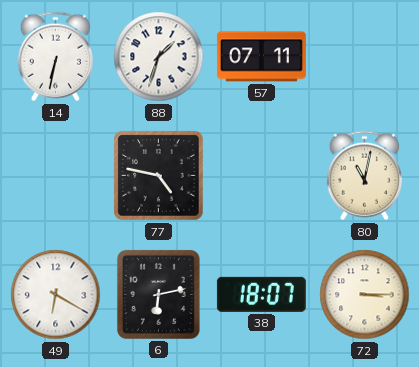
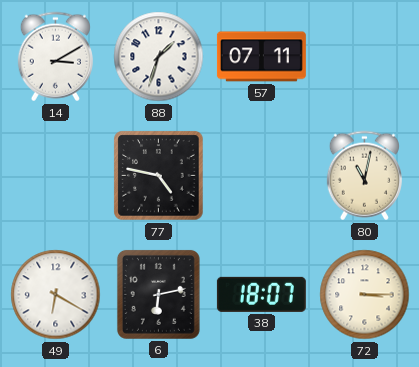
14: 6:32 -> 3:10
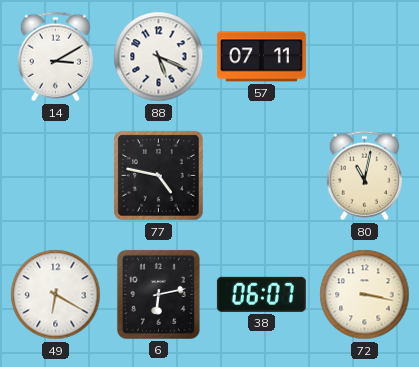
88: 1:33 -> 5:19
38: 18:07 -> 06:07
72: 3:15 -> 3:17
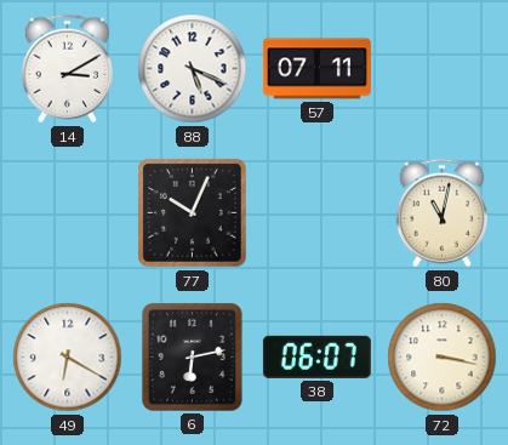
77: 4:47 -> 10:04
